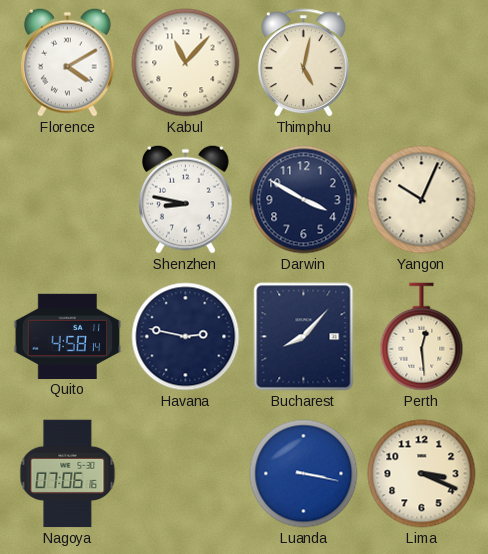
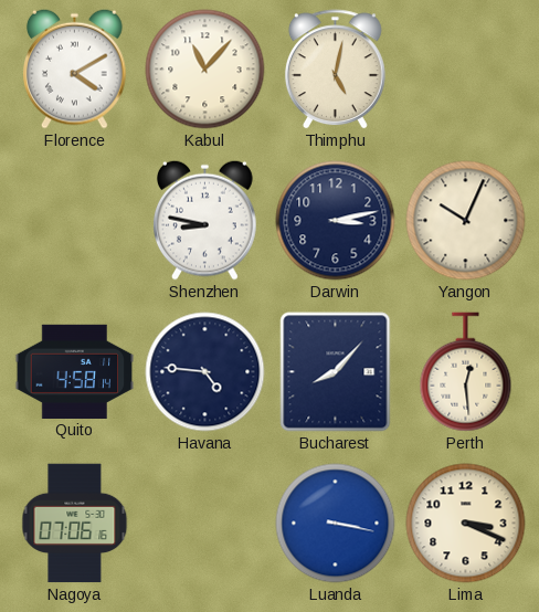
Darwin: 3:50 -> 3:13
Havana: 2:47 -> 4:46
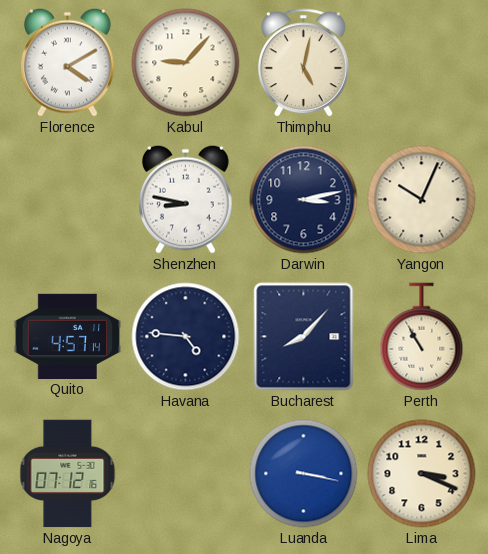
Kabul: 11:07 -> 9:07
Quito: 4:58 -> 4:57
Perth: 12:29 -> 10:55
Nagoya: 07:06 -> 07:12
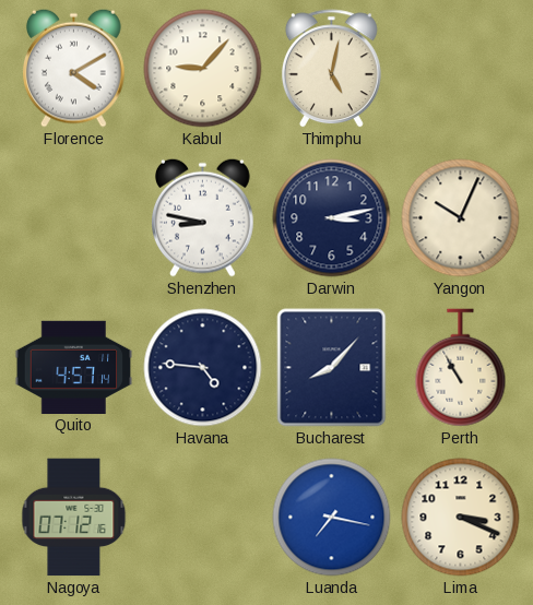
Luanda: 3:17 -> 7:17
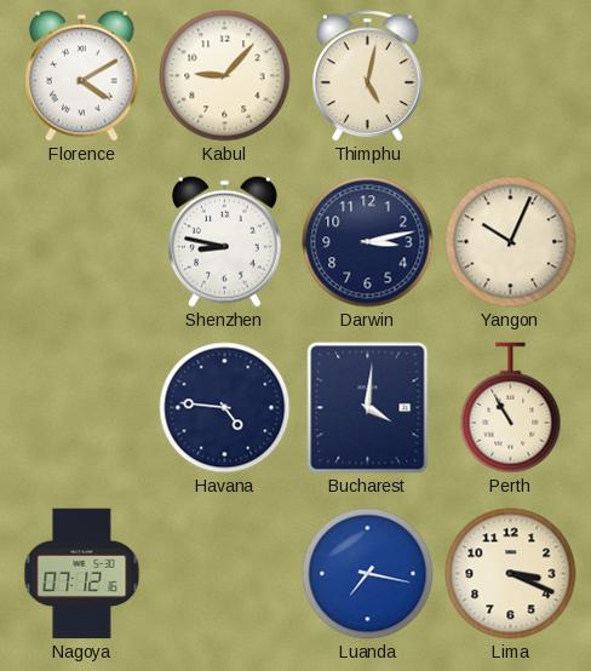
Quito: 4:57 -> none
Bucharest: 8:07 -> 4:01
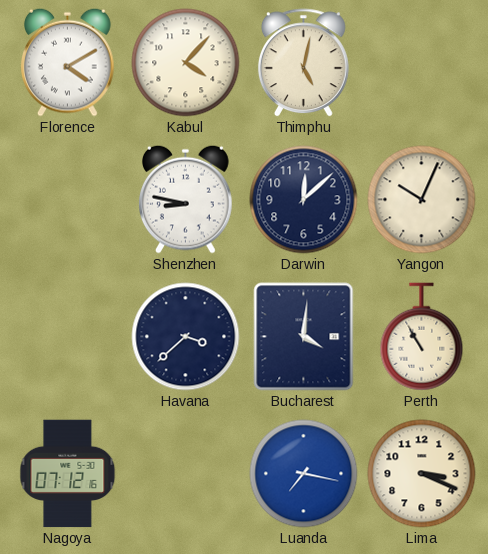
Kabul: 9:07 -> 4:07
Darwin: 3:13 -> 12:08
Havana: 4:46 -> 3:38
